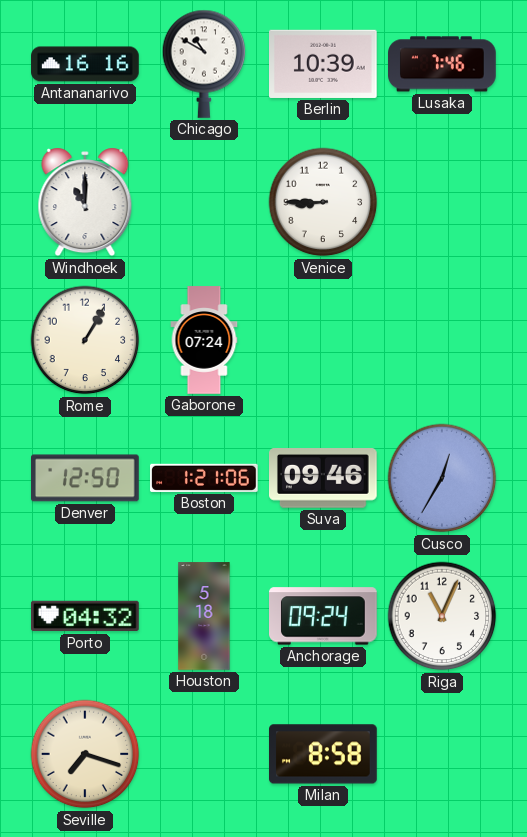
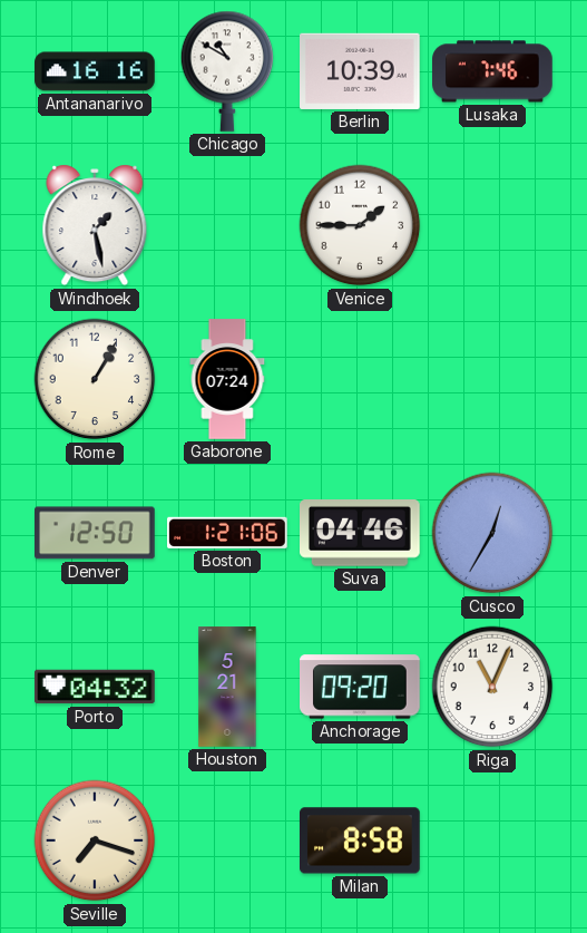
Windhoek: 11:00 -> 1:28
Venice: 8:45 -> 1:45
Suva: 09:46 -> 04:46
Houston: 5:18 -> 5:21
Anchorage: 09:24 -> 09:20
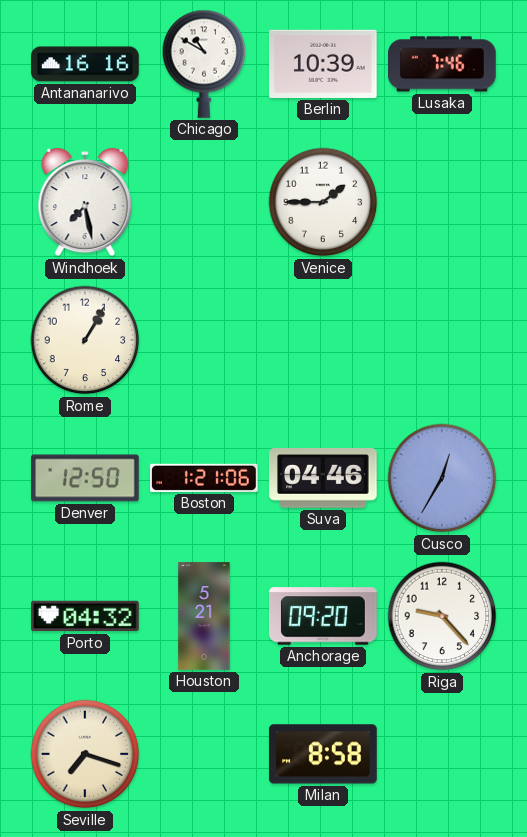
Windhoek: 1:28 -> 7:28
Gaborone: 07:24 -> none
Riga: 11:04 -> 9:23
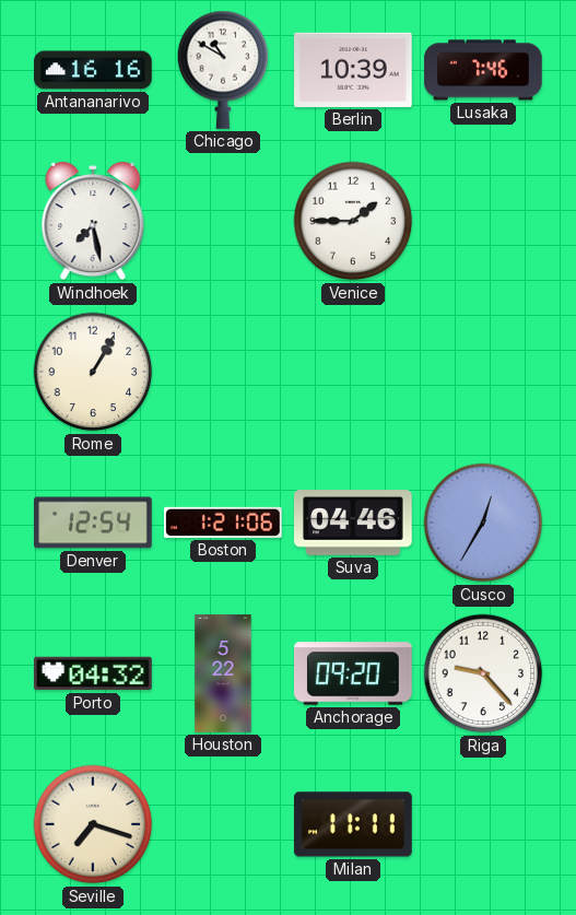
Denver: 12:50 -> 12:54
Houston: 5:21 -> 5:22
Milan: 8:58 -> 11:11
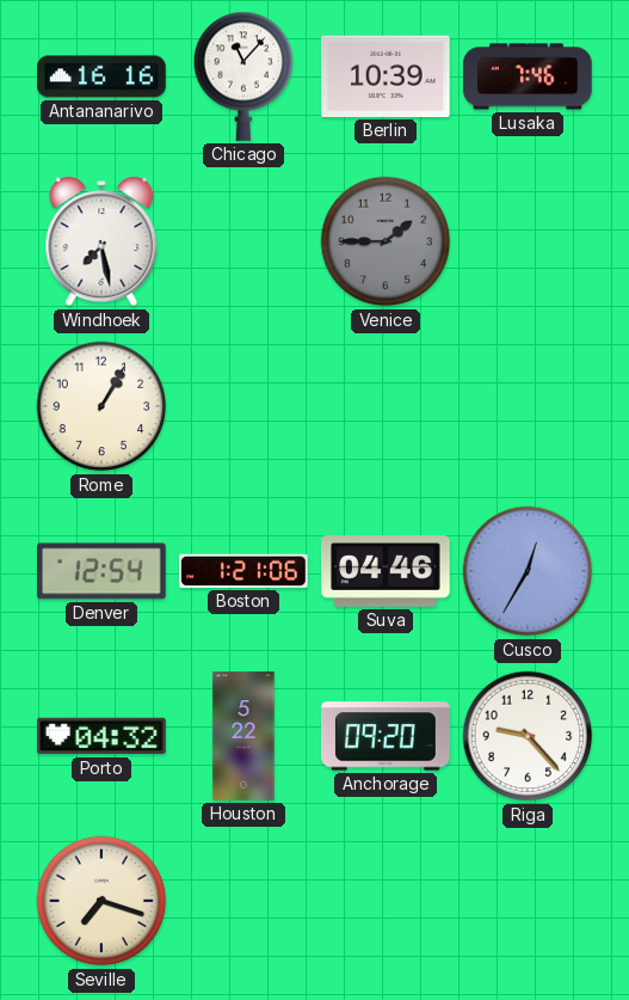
Chicago: 10:50 -> 11:07
Venice dial: white -> grey
Milan: 11:11 -> none
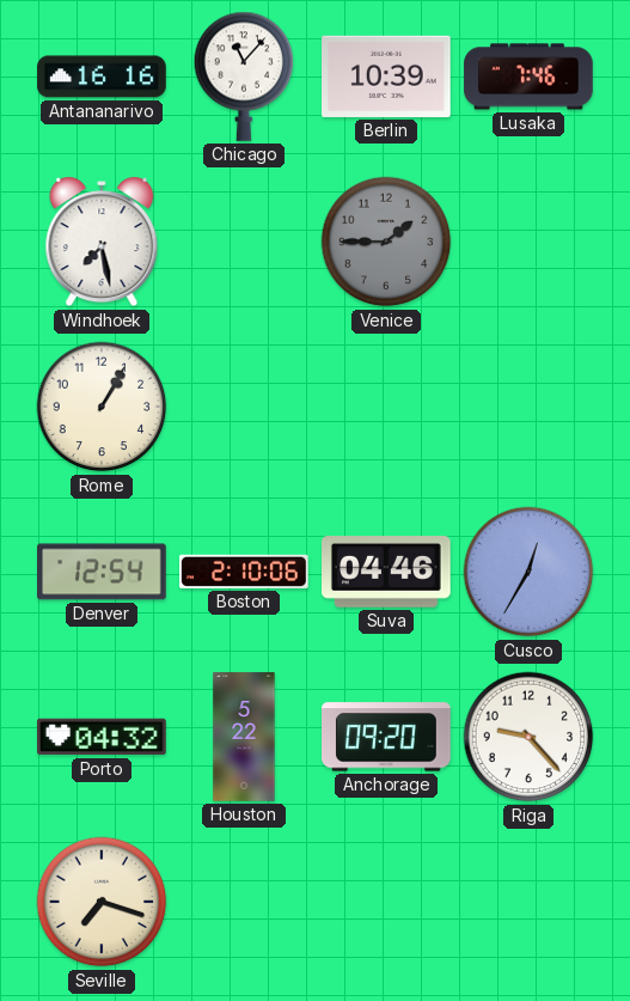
Boston: 1:21 -> 2:10
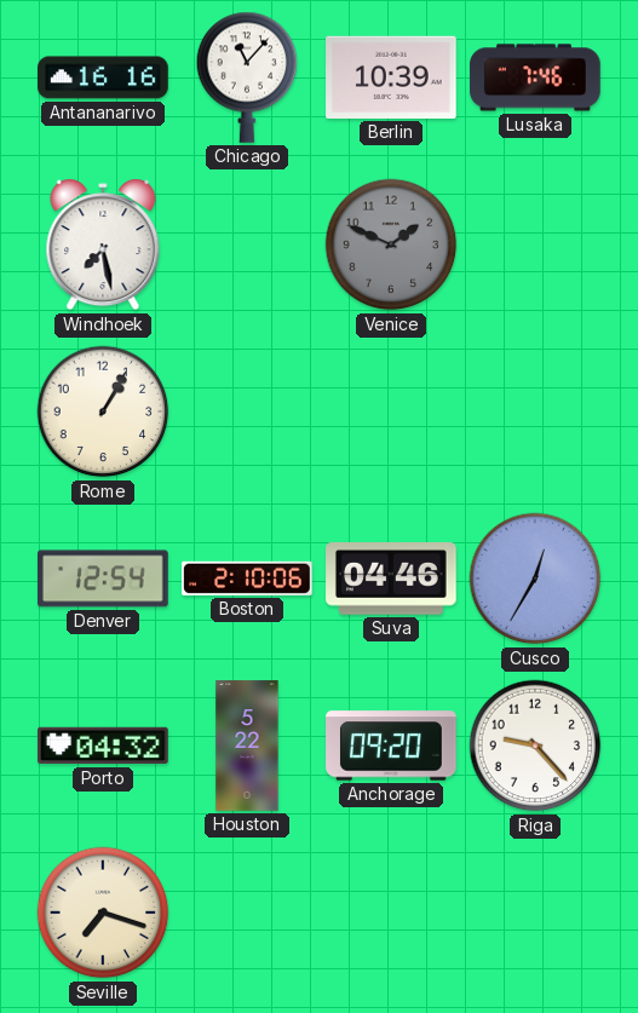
Venice: 1:45 -> 1:49
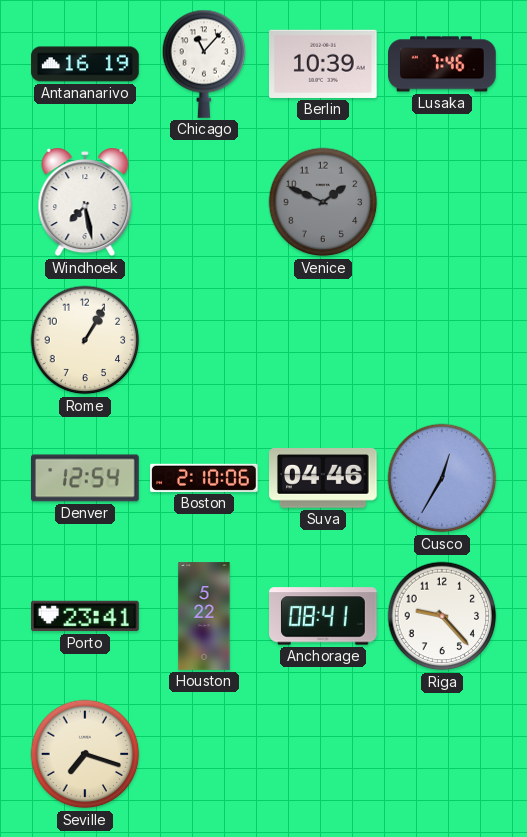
Antananarivo: 16:16 -> 16:19
Porto: 04:32 -> 23:41
Anchorage: 09:20 -> 08:41
